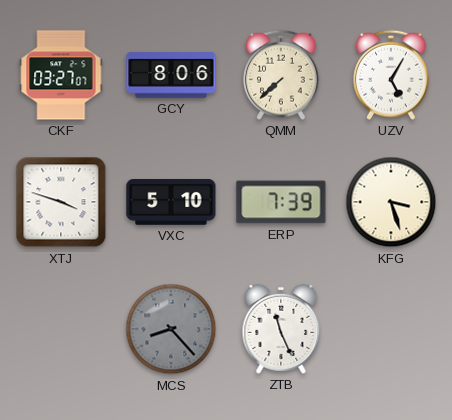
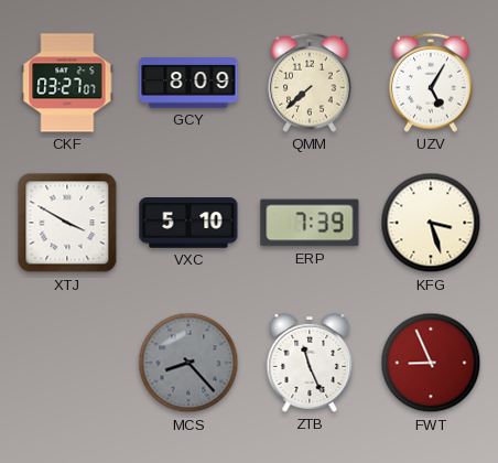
GCY: 8:06 -> 8:09
XTJ: 3:48 -> 3:50
FWT: none -> 8:56
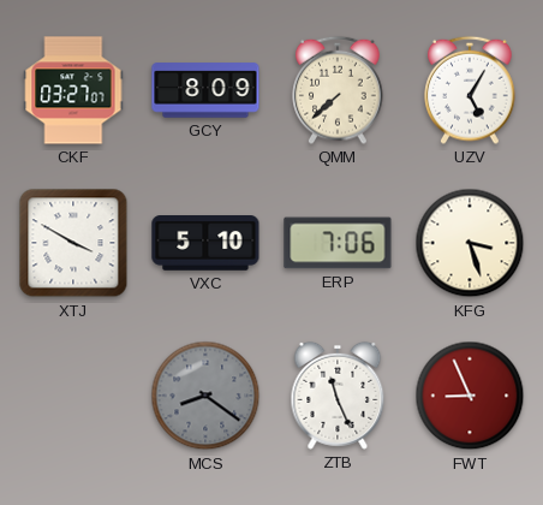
ERP: 7:39 -> 7:06
MCS: 8:23 -> 8:21
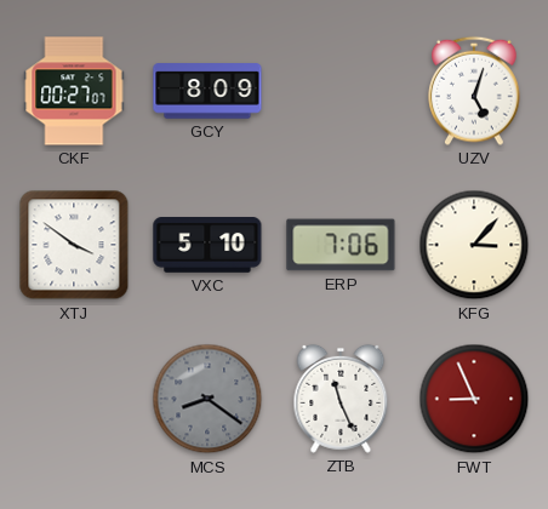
CKF: 03:27 -> 00:27
QMM: 7:38 -> none
UZV: 5:05 -> 5:03
XTJ: 3:50 -> 3:51
KFG: 3:27 -> 3:07
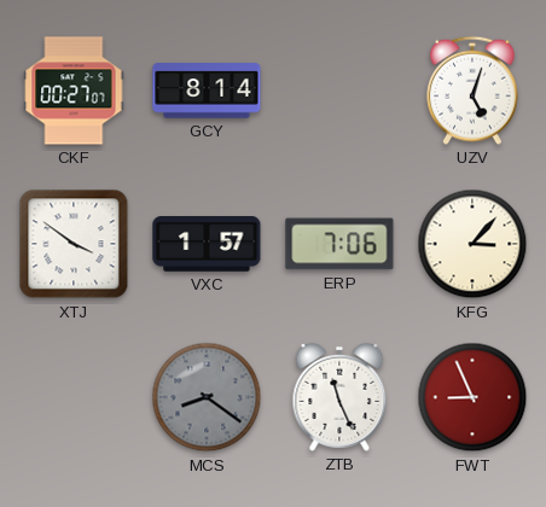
GCY: 8:09 -> 8:14
VXC: 5:10 -> 1:57
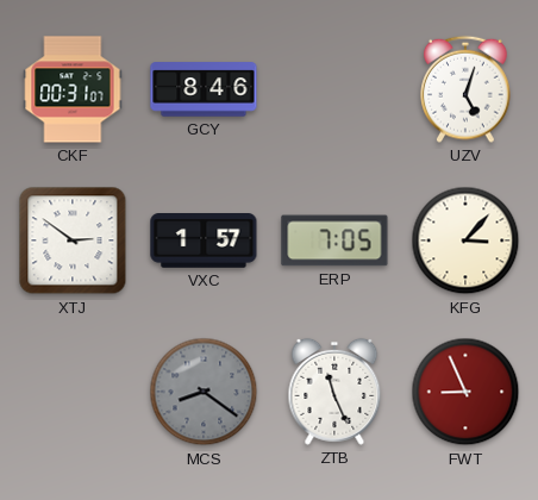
CKF: 00:27 -> 00:31
GCY: 8:14 -> 8:46
XTJ: 3:51 -> 2:51
ERP: 7:06 -> 7:05
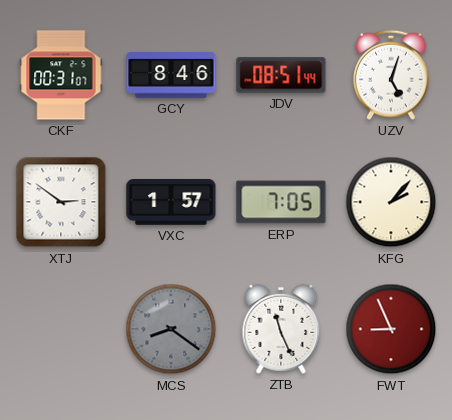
JDV: none -> 08:51
KFG: 3:07 -> 2:07
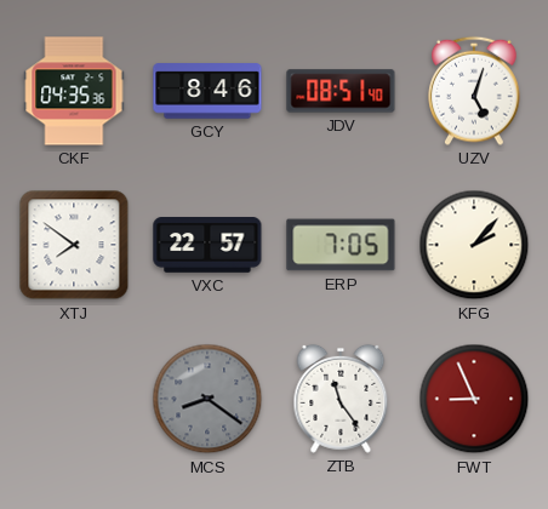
CKF: 00:31 -> 04:35
JDV: 08:51:44 -> 08:51:40
XTJ: 2:51 -> 7:51
VXC: 1:57 -> 22:57
ZTB: 11:26 -> 11:24
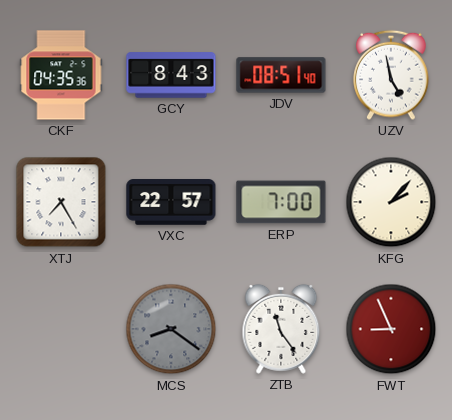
GCY: 8:46 -> 8:43
UZV: 5:03 -> 4:58
XTJ: 7:51 -> 7:25
ERP: 7:05 -> 7:00
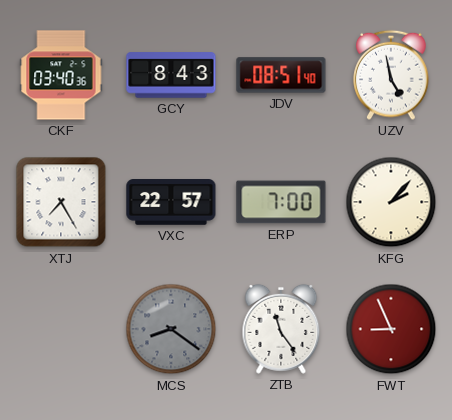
CKF: 04:35 -> 03:40
